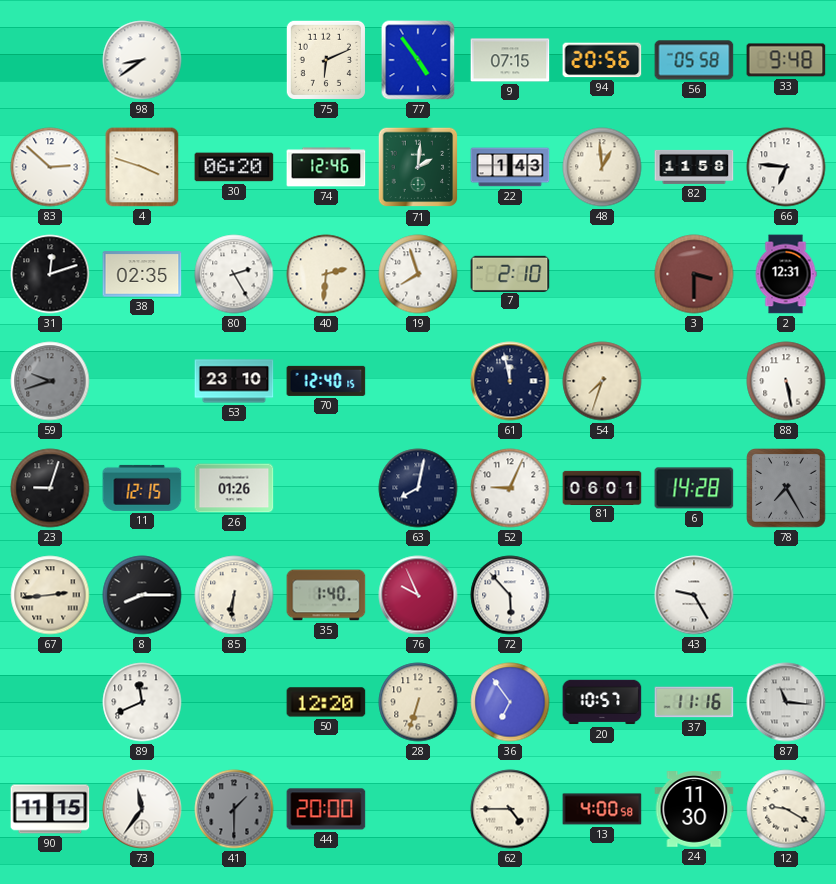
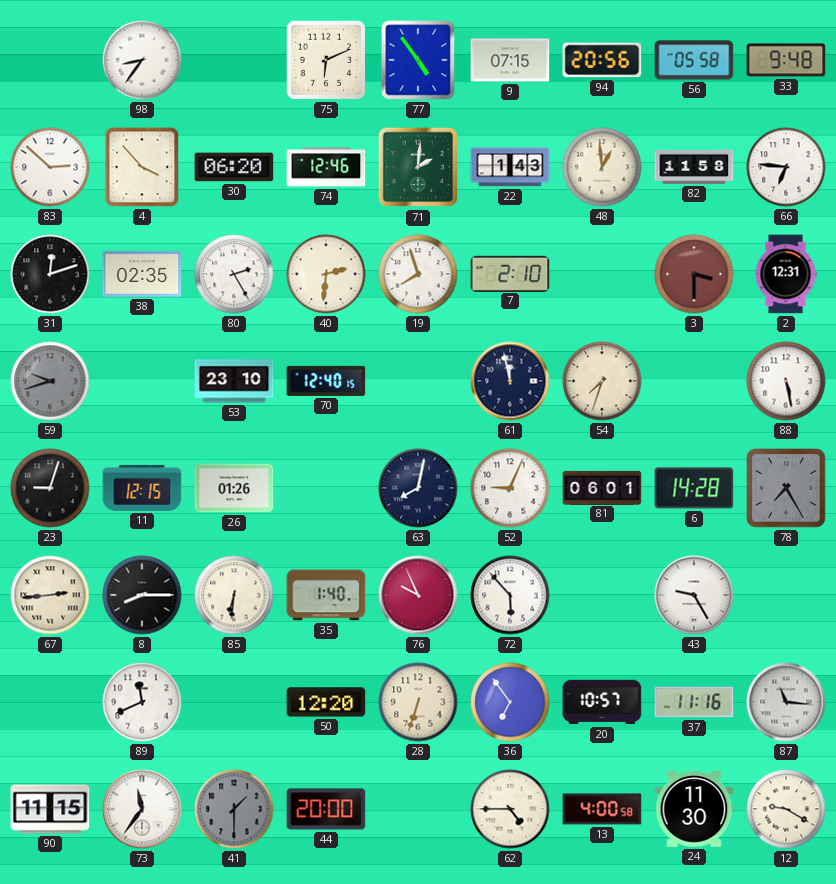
98: 8:39 -> 8:36
4: 3:48 -> 3:53
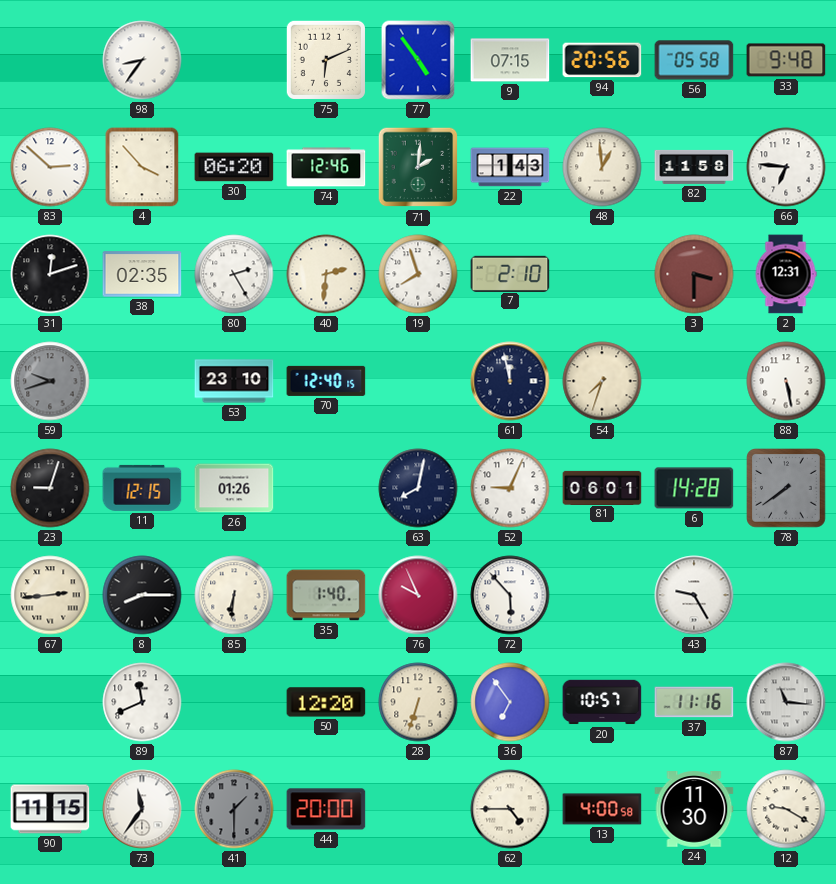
78: 7:25 -> 7:39
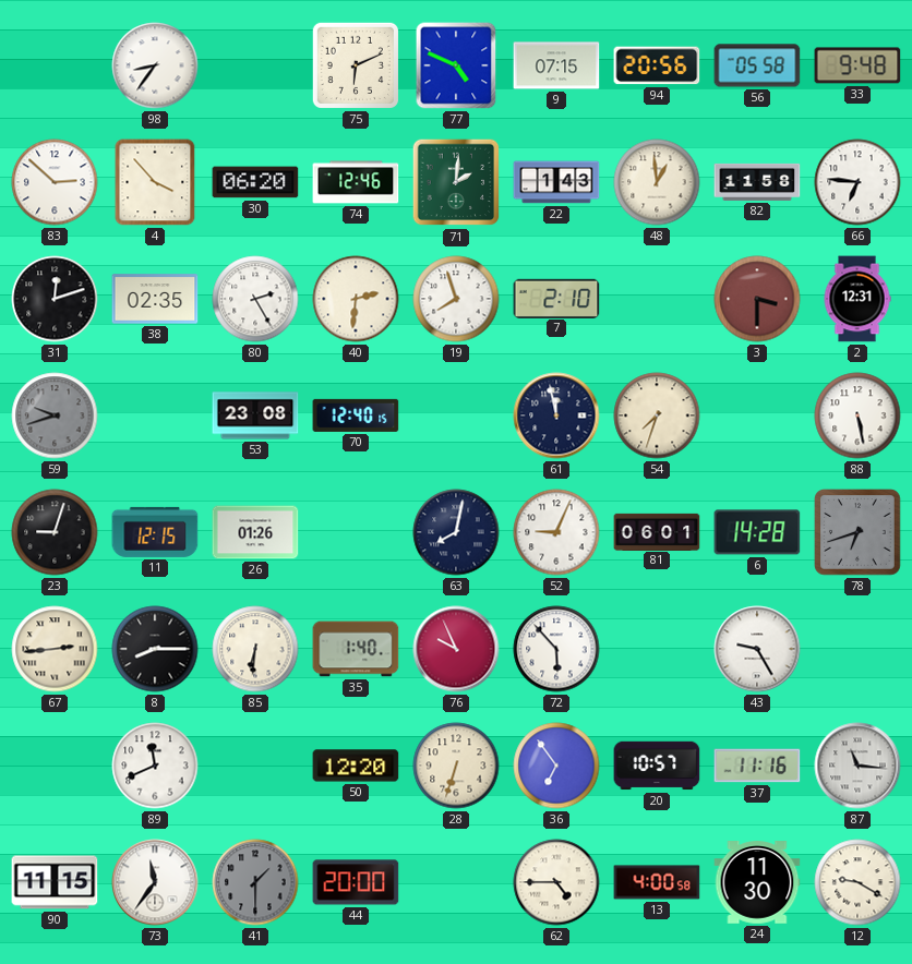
77: 4:54 -> 4:49
53: 23:10 -> 23:08
78: 7:39 -> 6:42
